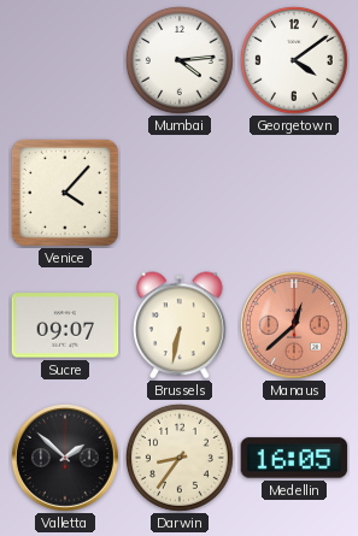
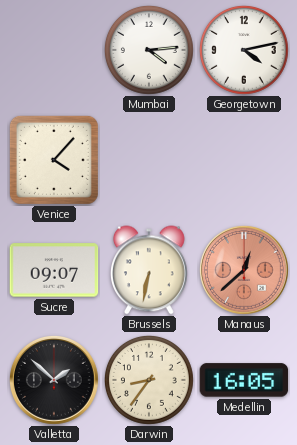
Georgetown: 4:09 -> 4:13
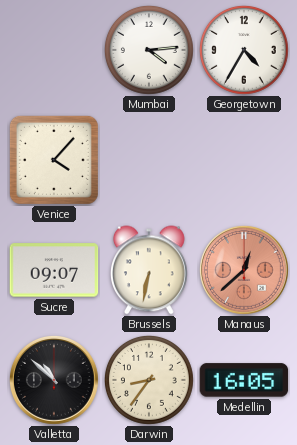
Georgetown: 4:13 -> 4:35
Valletta: 1:52 -> 10:52
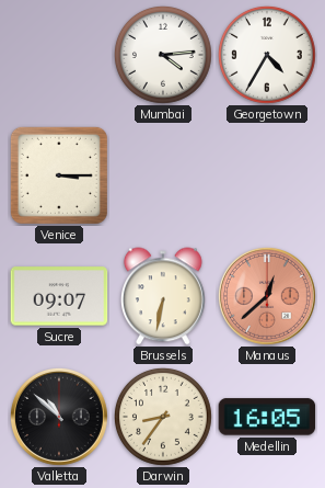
Venice: 4:07 -> 3:15
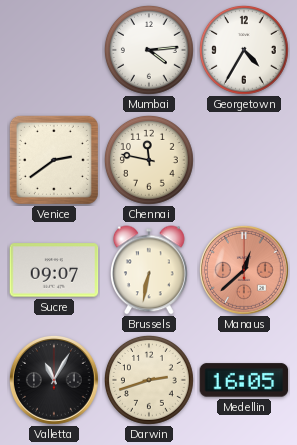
Venice: 3:15 -> 2:39
Chennai: none -> 11:47
Valletta: 10:52 -> 11:05
Darwin: 8:36 -> 2:42
